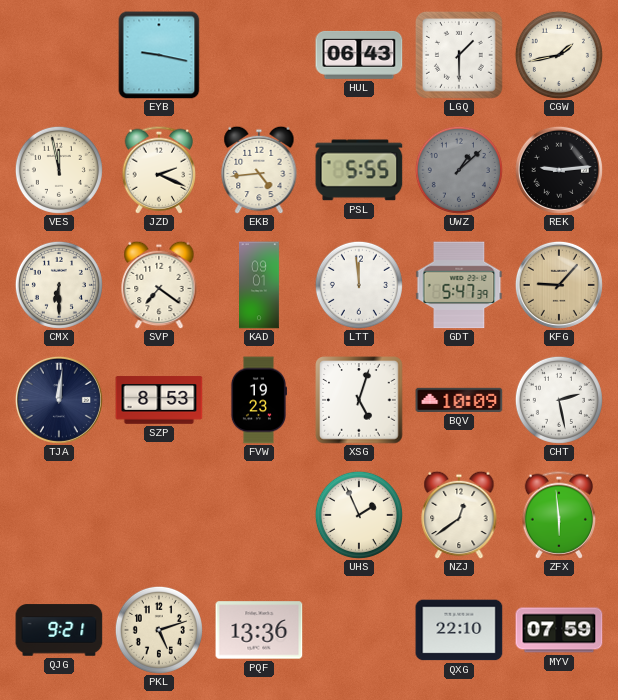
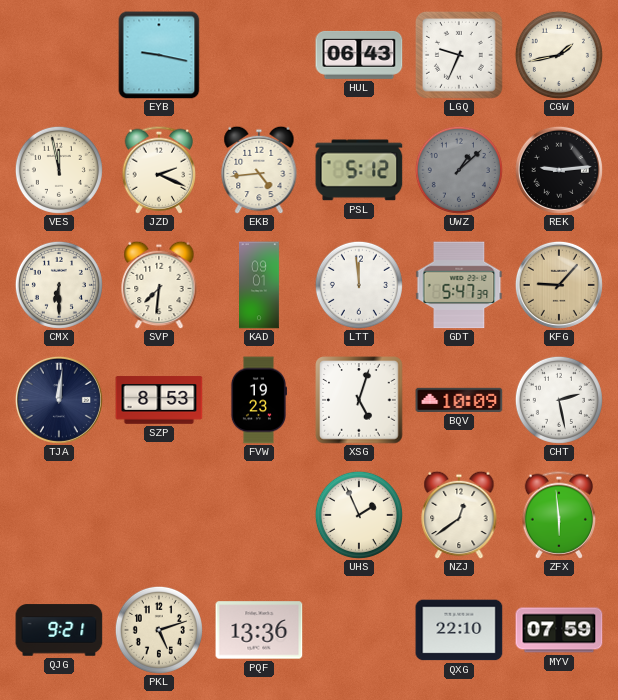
LGQ: 1:30 -> 9:34
PSL: 5:55 -> 5:12
SVP: 7:21 -> 7:31
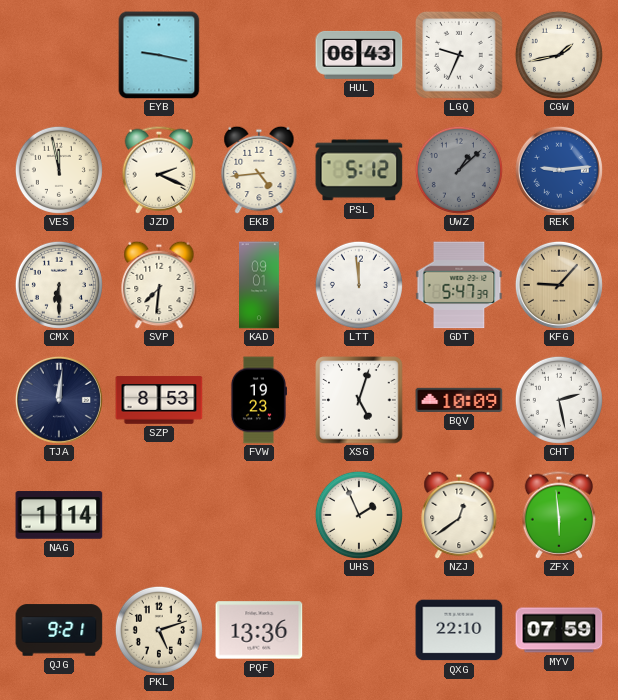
REK dial: black -> blue
NAG: none -> 1:14
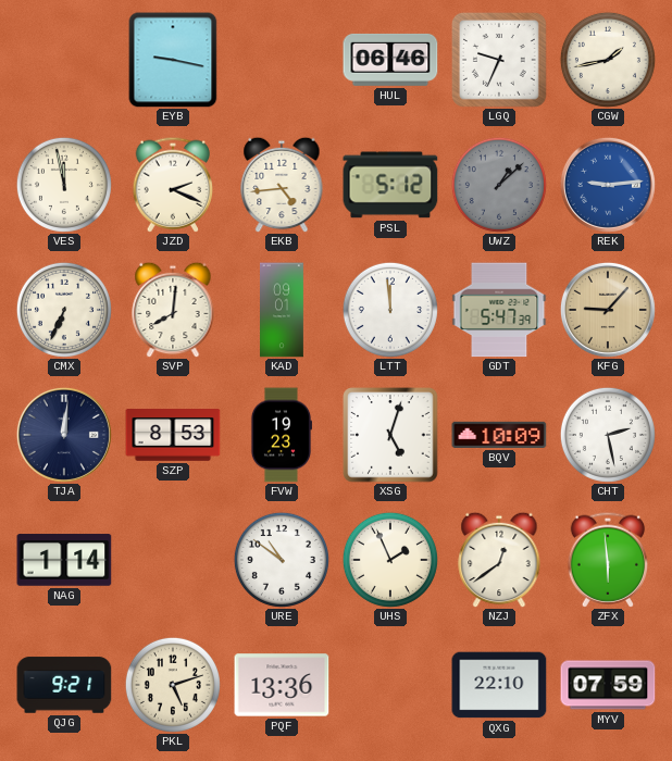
HUL: 06:43 -> 06:46
CMX: 6:30 -> 6:34
SVP: 7:31 -> 8:01
URE: none -> 10:51
